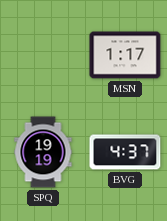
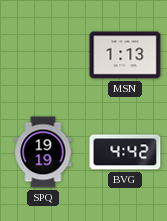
MSN: 1:17 -> 1:13
BVG: 4:37 -> 4:42
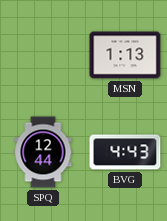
SPQ: 19:19 -> 12:44
BVG: 4:42 -> 4:43
